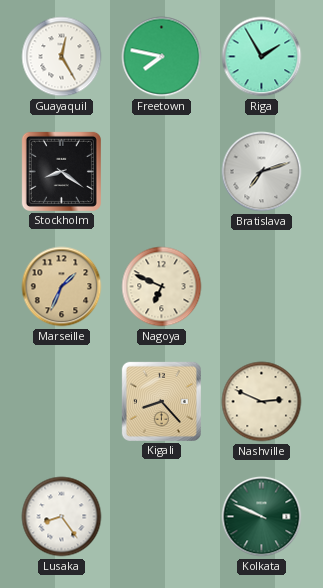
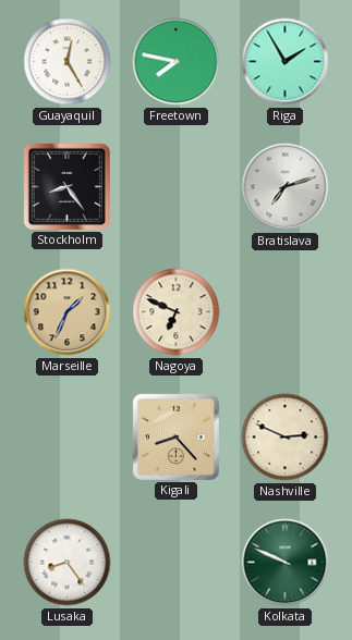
Stockholm: 8:21 -> 8:24
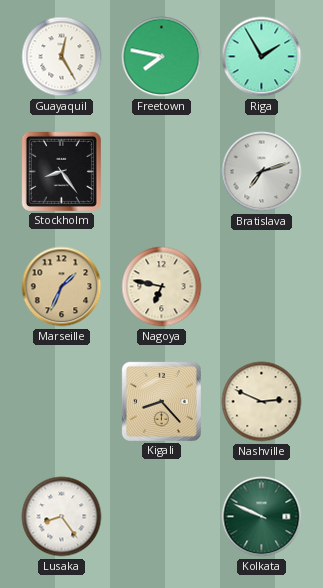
Nagoya: 6:49 -> 6:47
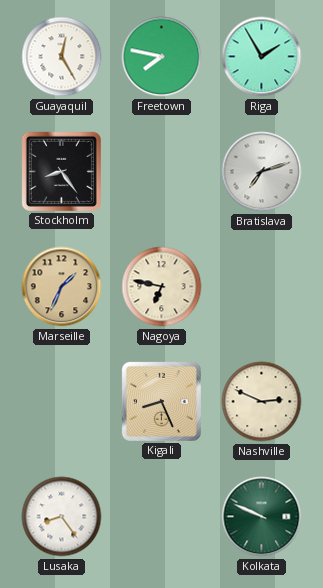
Kigali: 8:23 -> 8:26
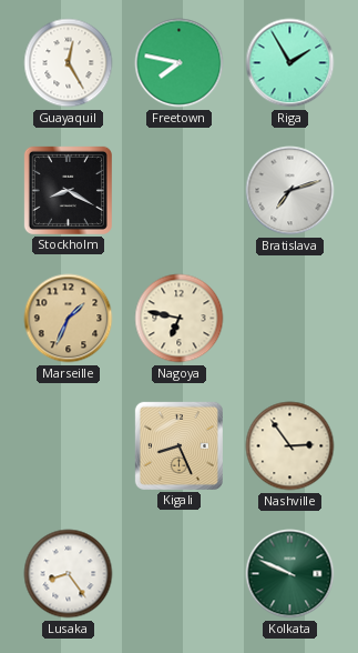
Stockholm: 8:24 -> 8:20
Nashville: 2:49 -> 2:54
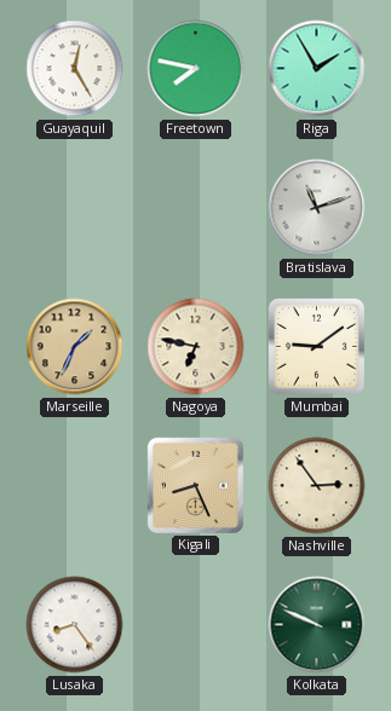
Stockholm: 8:20 -> none
Bratislava: 7:12 -> 11:12
Mumbai: none -> 9:09
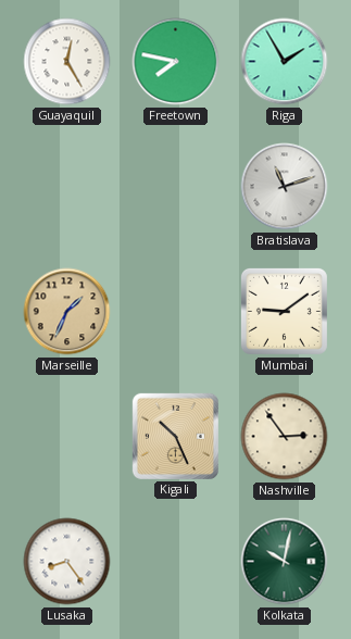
Nagoya: 6:47 -> none
Kigali: 8:26 -> 10:26
Kolkata: 9:49 -> 10:02
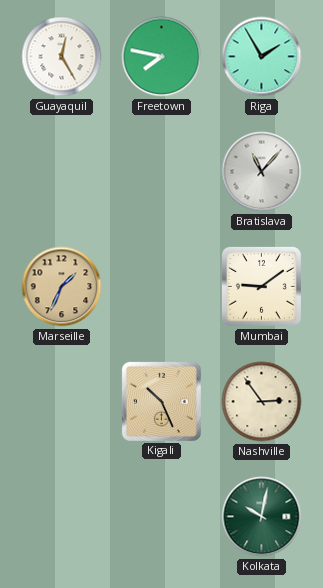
Bratislava: 11:12 -> 11:07
Lusaka: 8:24 -> none
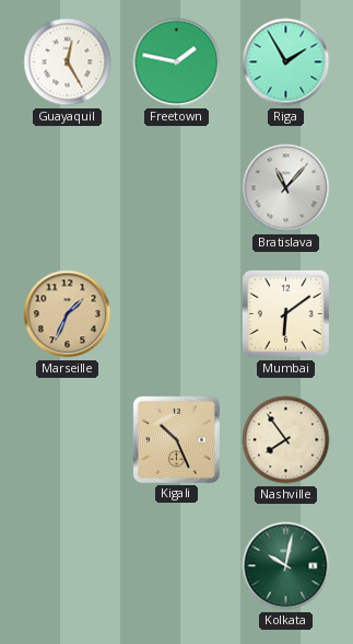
Freetown: 7:47 -> 1:47
Mumbai: 9:09 -> 6:09
Nashville: 2:54 -> 7:54
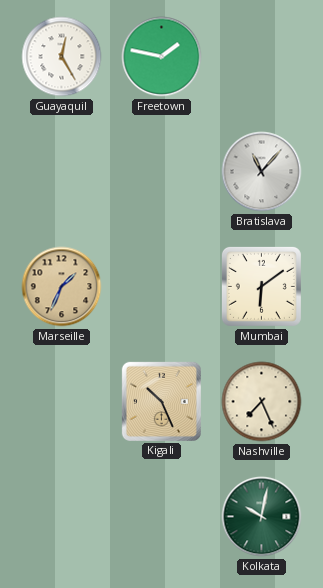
Riga: 1:55 -> none
Nashville: 7:54 -> 7:26
